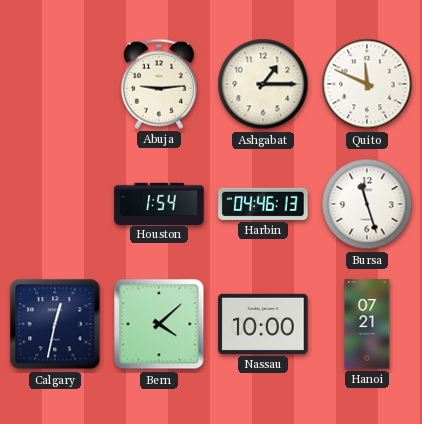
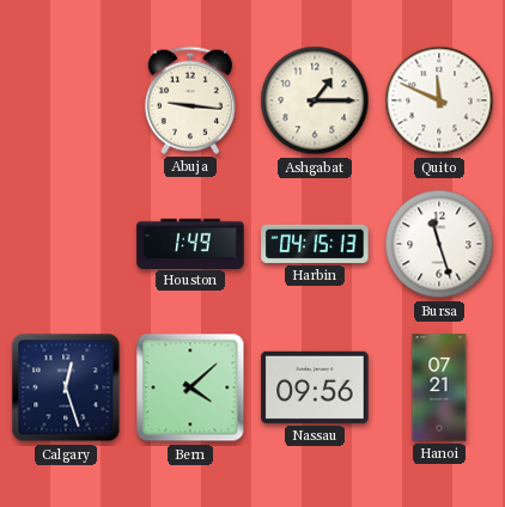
Abuja: 9:14 -> 9:16
Houston: 1:54 -> 1:49
Harbin: 04:46 -> 04:15
Calgary: 12:32 -> 12:27
Nassau: 10:00 -> 09:56
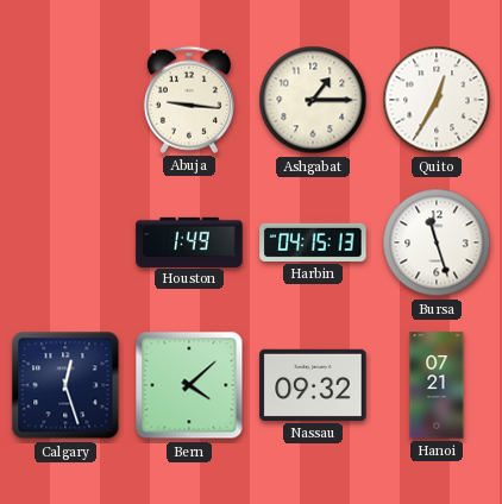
Quito: 11:49 -> 12:35
Nassau: 09:56 -> 09:32
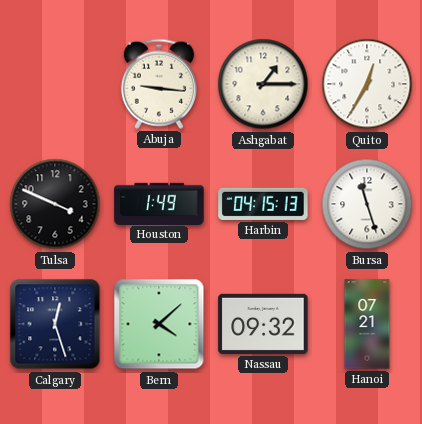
Tulsa: none -> 3:49
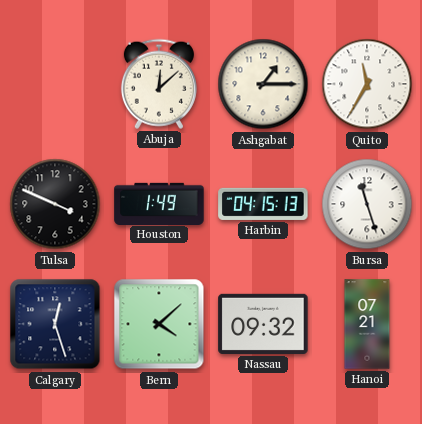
Abuja: 9:16 -> 12:08
Quito: 12:35 -> 11:35
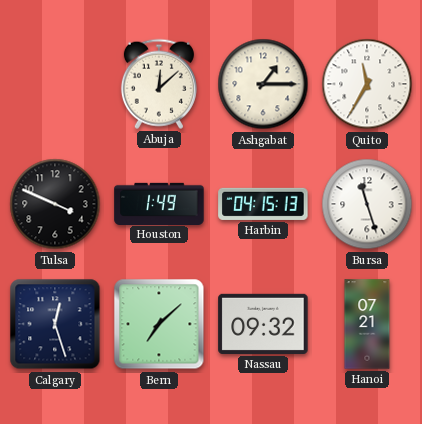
Bern: 4:08 -> 7:08
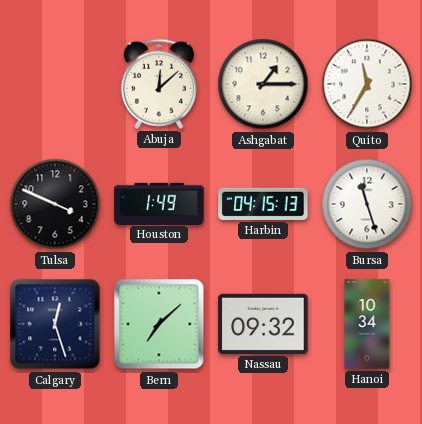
Hanoi: 07:21 -> 10:34
